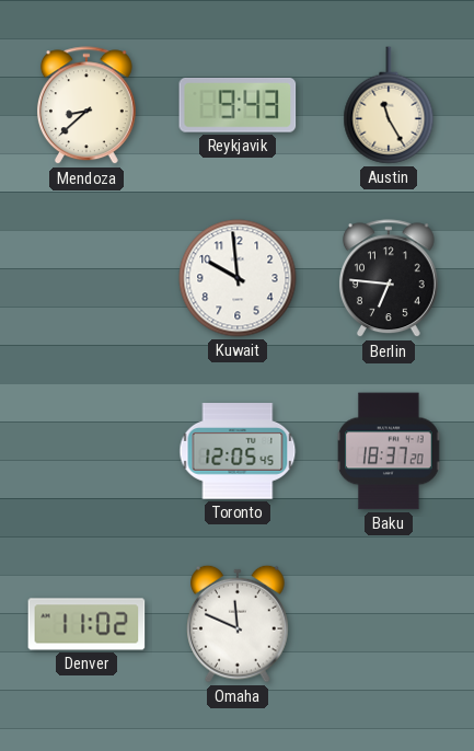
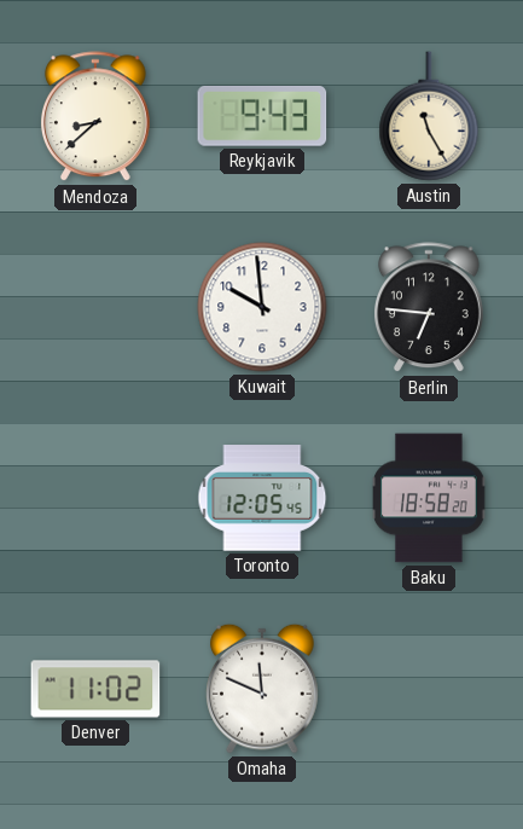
Baku: 18:37 -> 18:58
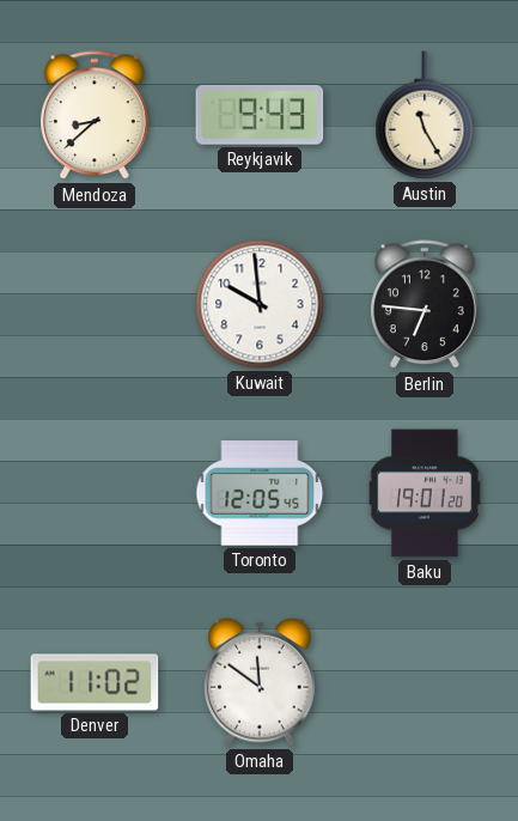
Baku: 18:58 -> 19:01
Omaha: 11:49 -> 11:51
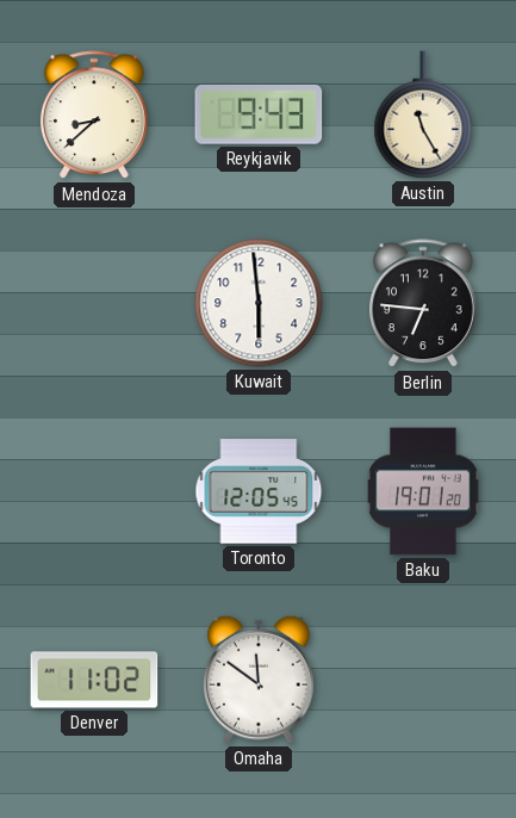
Kuwait: 9:59 -> 5:59
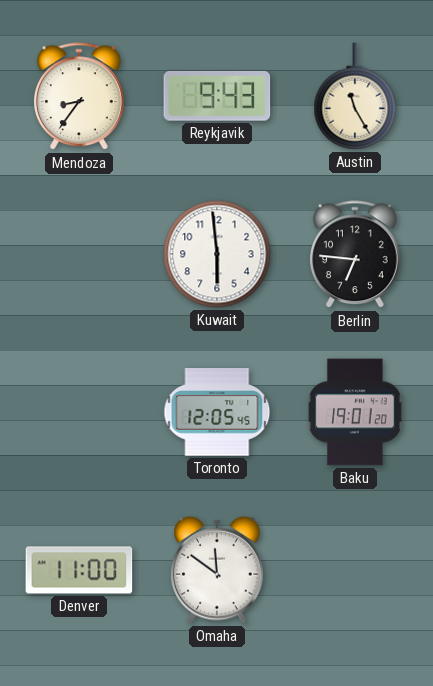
Mendoza: 8:38 -> 8:36
Denver: 11:02 -> 11:00
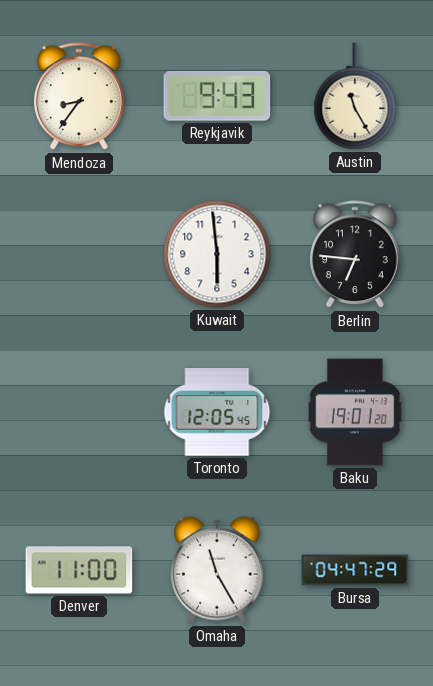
Omaha: 11:51 -> 11:25
Bursa: none -> 04:47
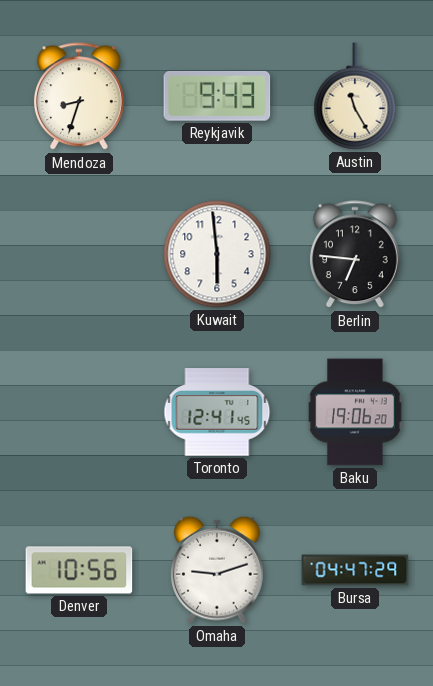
Mendoza: 8:36 -> 8:33
Toronto: 12:05 -> 12:41
Baku: 19:01 -> 19:06
Denver: 11:00 -> 10:56
Omaha: 11:25 -> 9:12
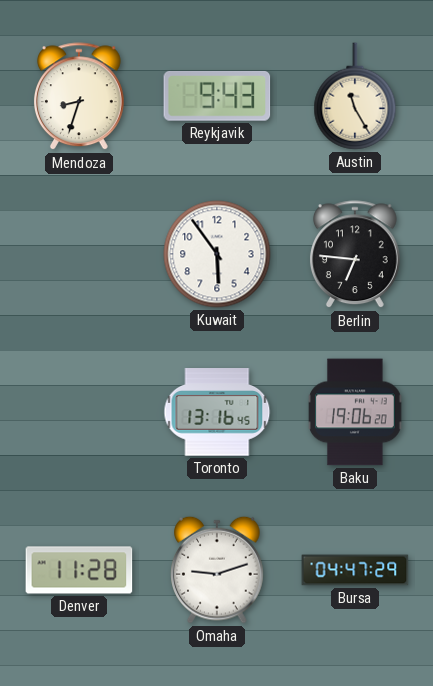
Kuwait: 5:59 -> 5:54
Toronto: 12:41 -> 13:16
Denver: 10:56 -> 11:28
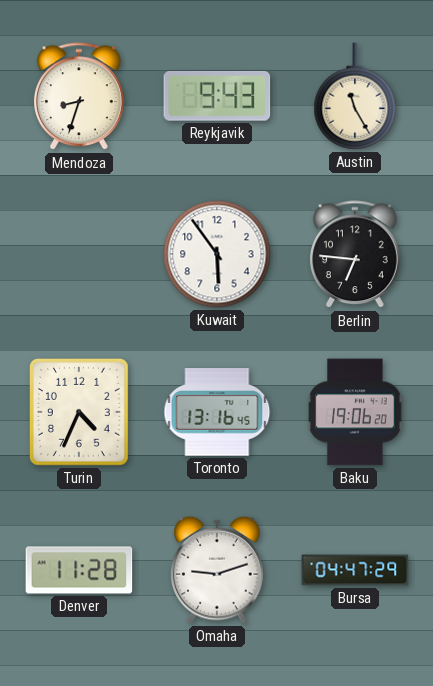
Turin: none -> 4:34
